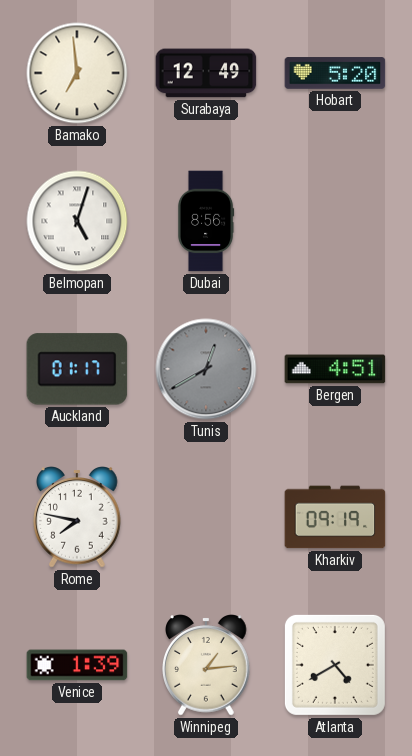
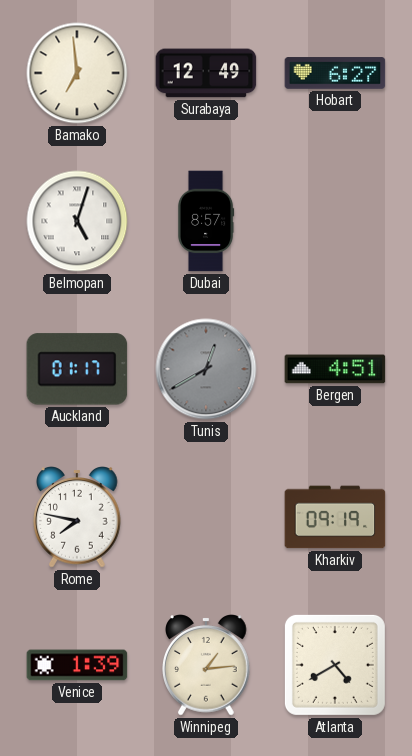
Hobart: 5:20 -> 6:27
Dubai: 8:56 -> 8:57
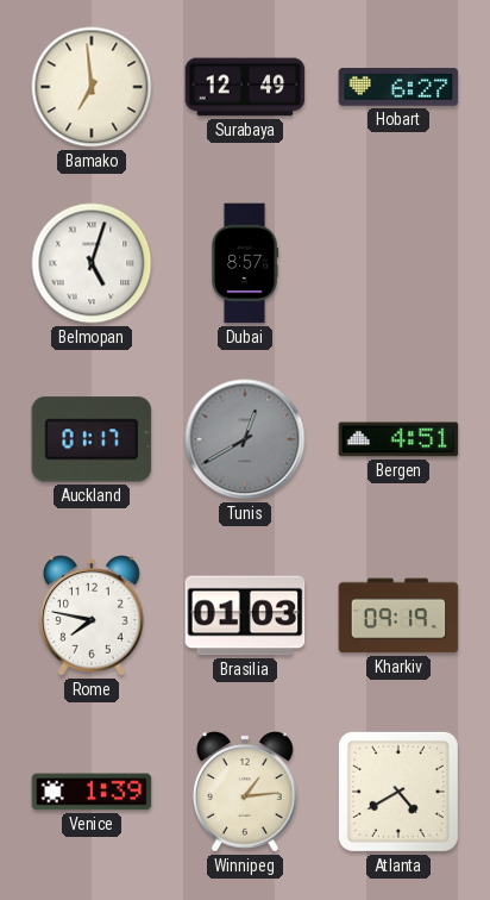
Brasilia: none -> 01:03
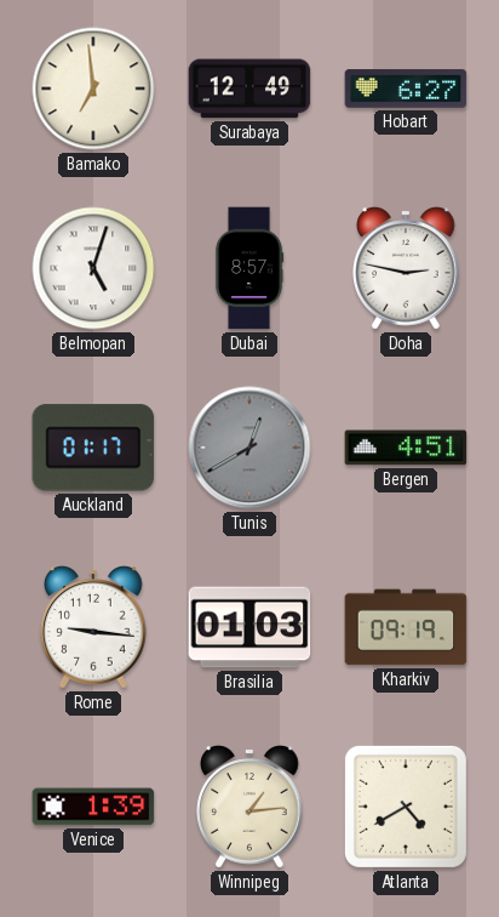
Doha: none -> 2:47
Rome: 7:47 -> 9:16
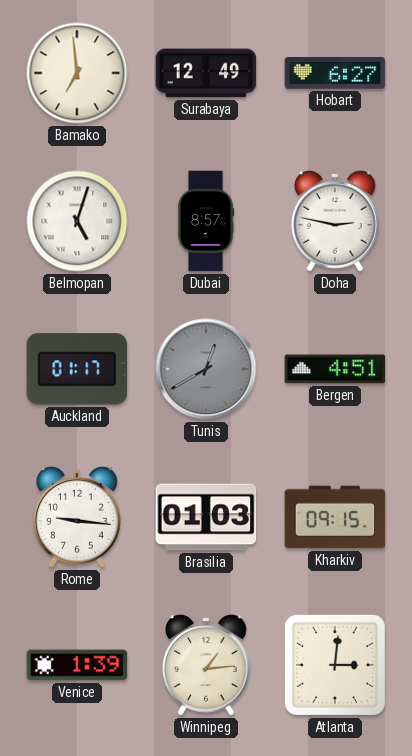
Kharkiv: 09:19 -> 09:15
Atlanta: 4:40 -> 3:01
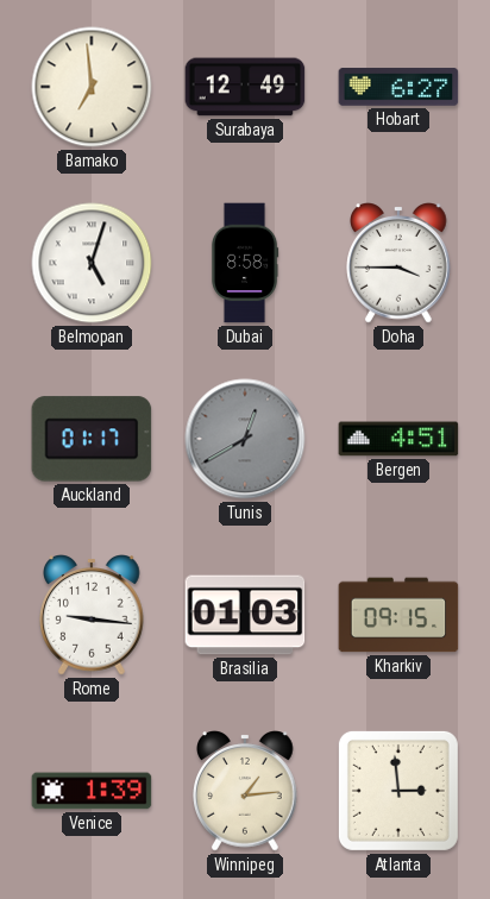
Dubai: 8:57 -> 8:58
Doha: 2:47 -> 3:45
Atlanta: 3:01 -> 2:59
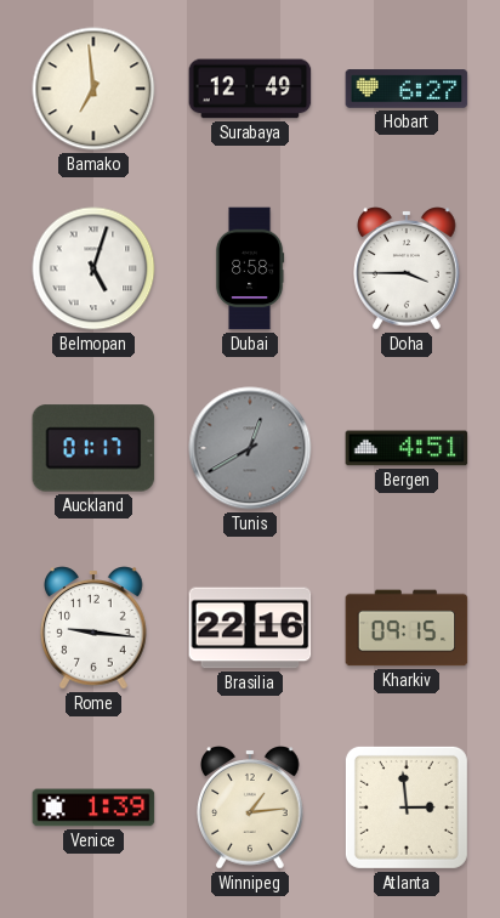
Brasilia: 01:03 -> 22:16
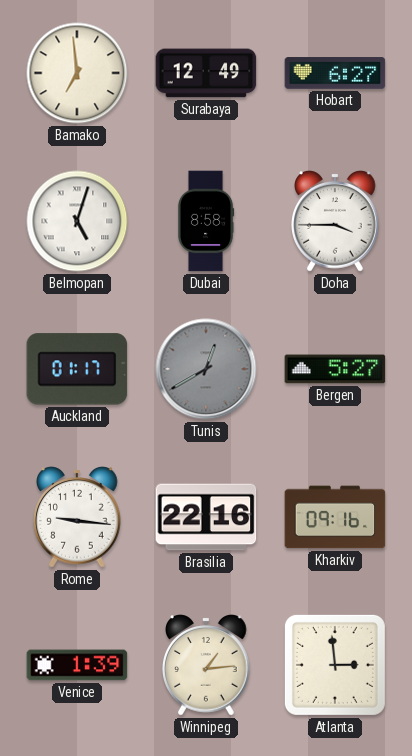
Bergen: 4:51 -> 5:27
Kharkiv: 09:15 -> 09:16
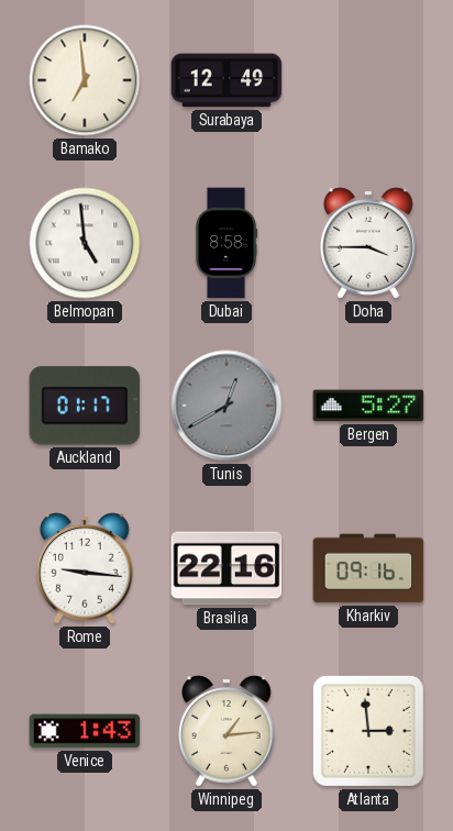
Hobart: 6:27 -> none
Belmopan: 5:03 -> 4:59
Venice: 1:39 -> 1:43
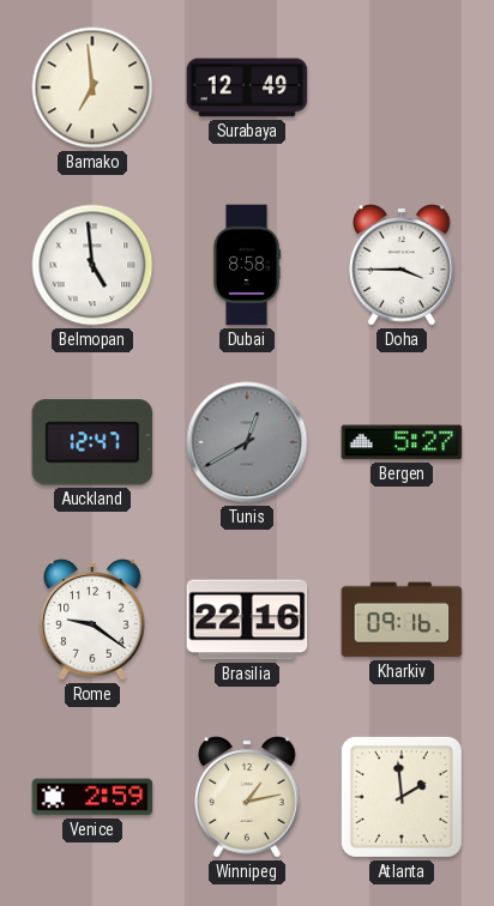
Auckland: 01:17 -> 12:47
Rome: 9:16 -> 9:21
Venice: 1:43 -> 2:59
Winnipeg: 1:14 -> 1:13
Atlanta: 2:59 -> 1:59
